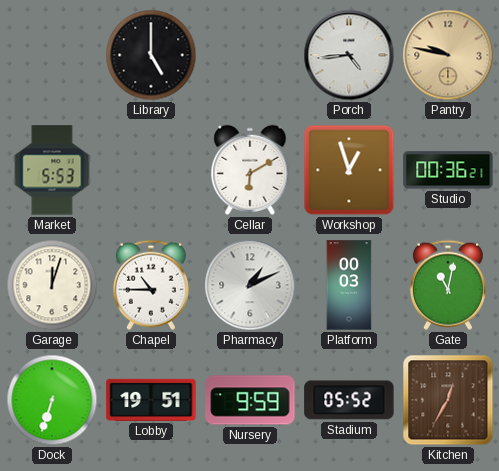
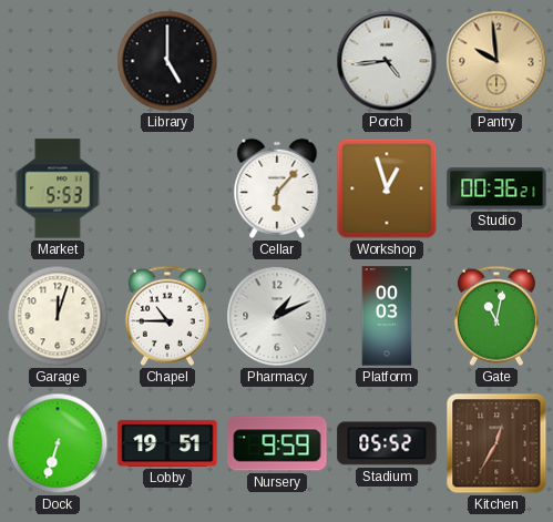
Pantry: 9:47 -> 9:59
Cellar: 6:10 -> 6:07
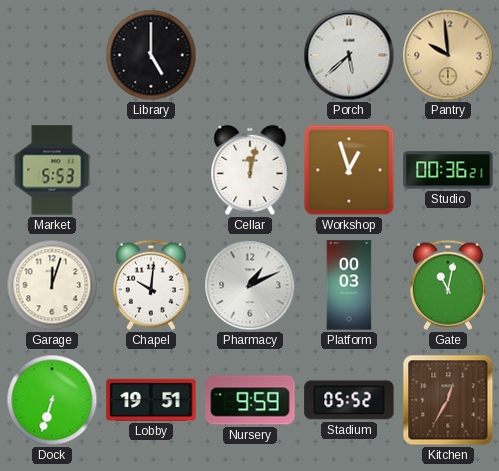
Porch: 4:44 -> 5:38
Cellar: 6:07 -> 12:02
Chapel: 10:45 -> 10:01
